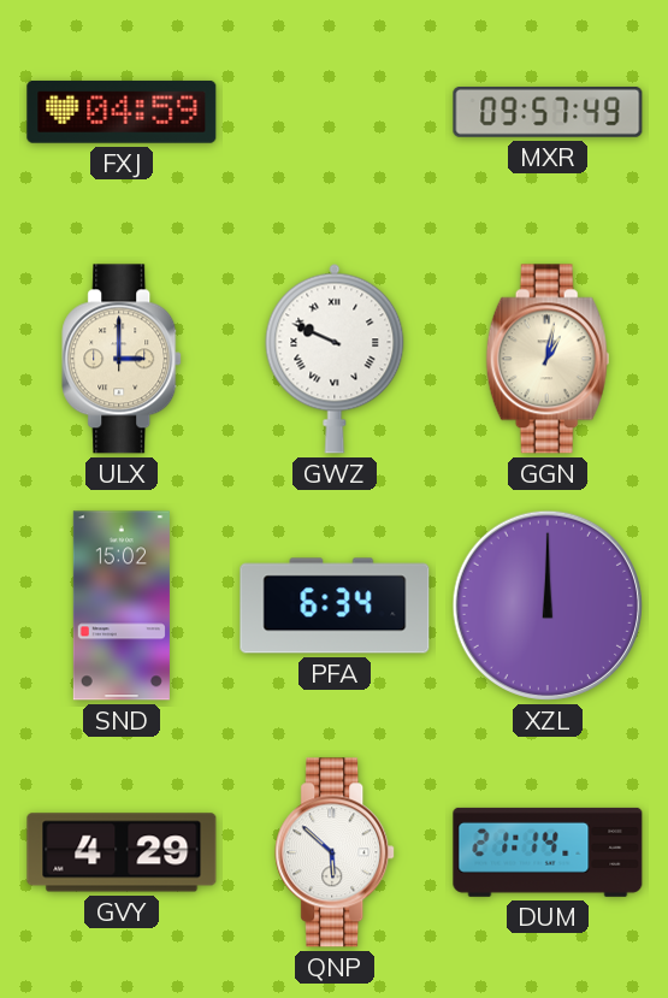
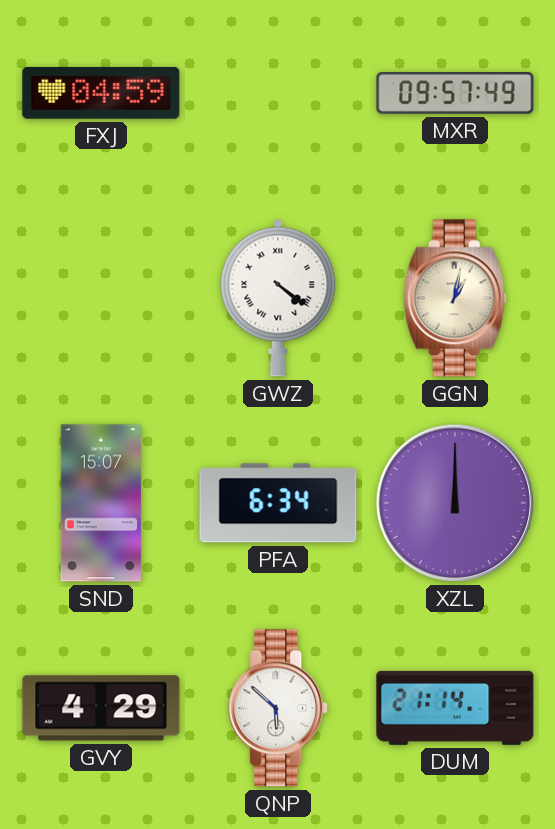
ULX: 3:00 -> none
GWZ: 9:49 -> 4:21
SND: 15:02 -> 15:07
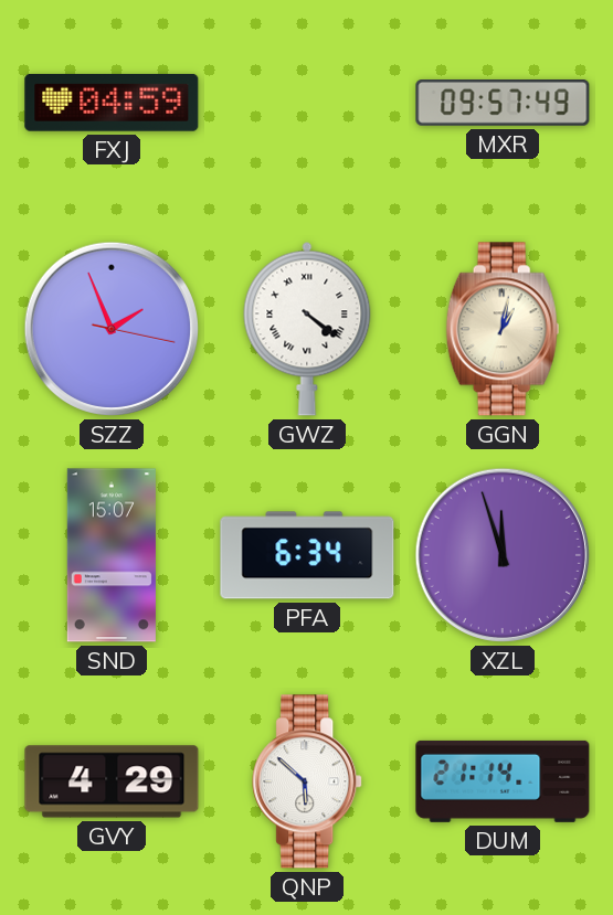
SZZ: none -> 1:56
XZL: 12:00 -> 11:57
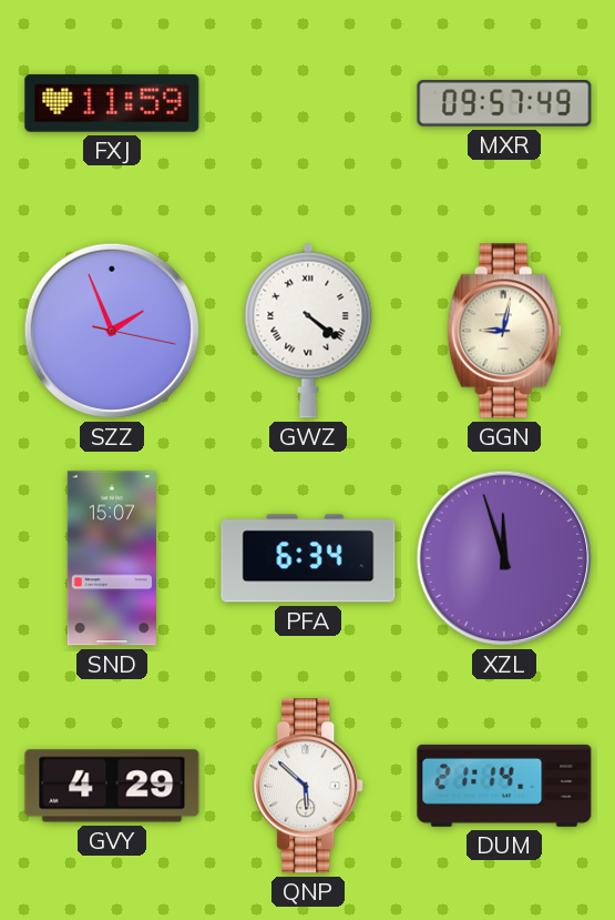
FXJ: 04:59 -> 11:59
GGN: 1:02 -> 9:02
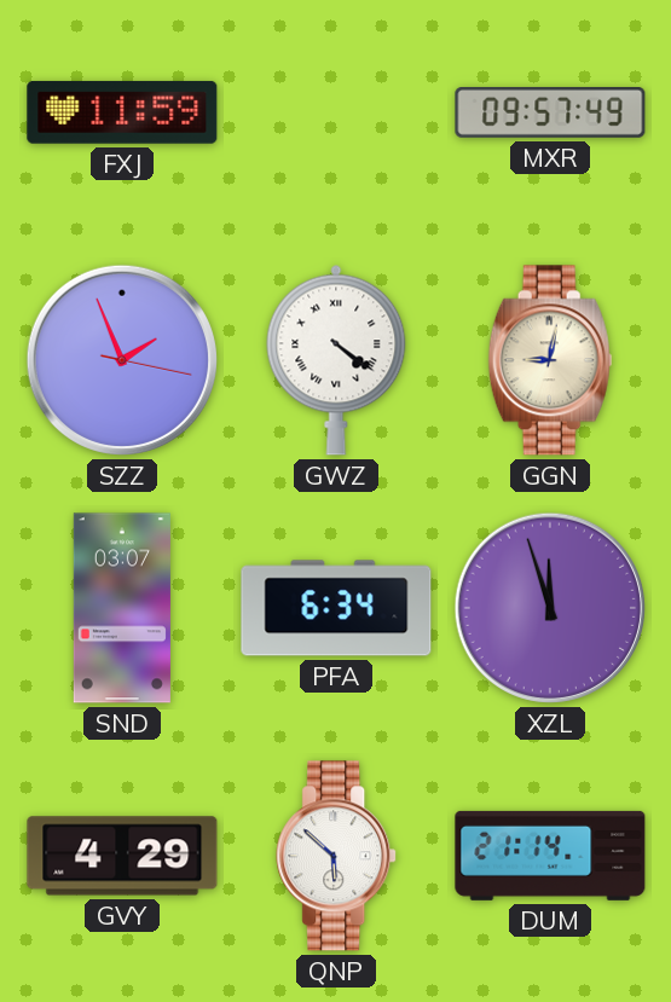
SND: 15:07 -> 03:07
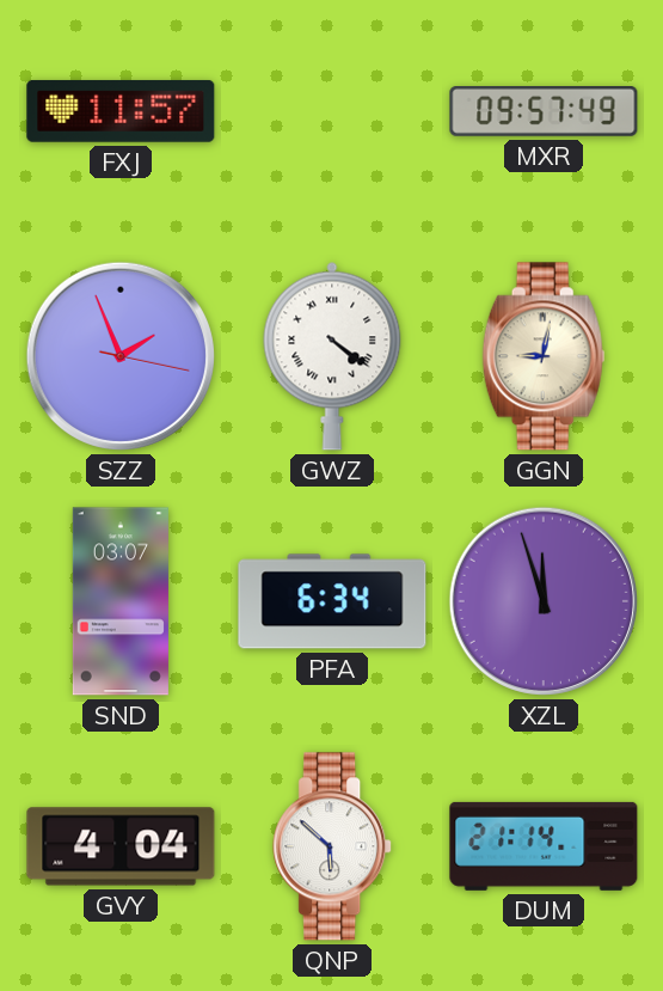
FXJ: 11:59 -> 11:57
GVY: 4:29 -> 4:04
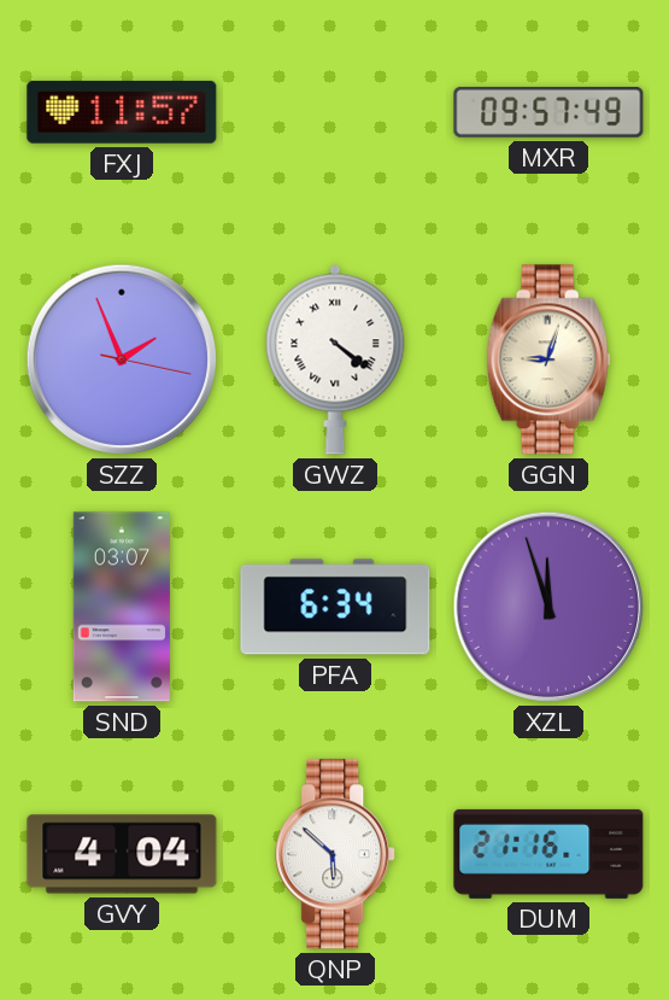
GGN: 9:02 -> 9:03
DUM: 21:14 -> 21:16
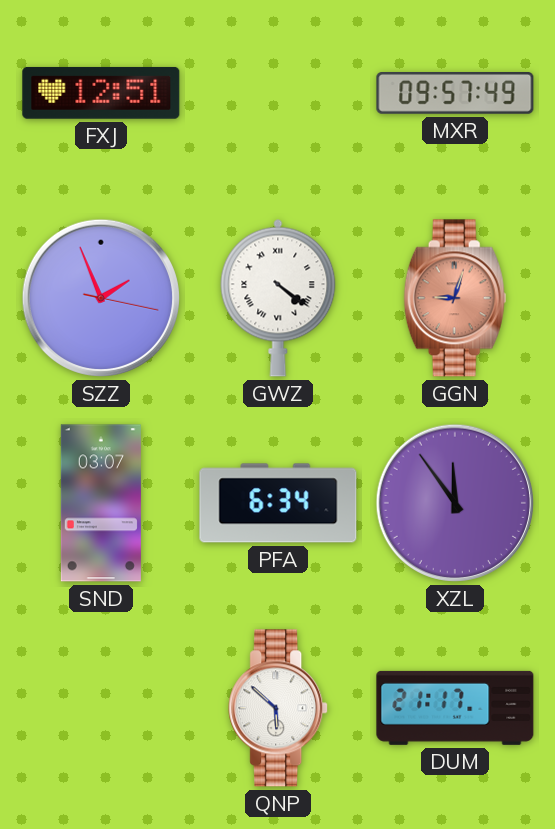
FXJ: 11:57 -> 12:51
GGN dial: cream -> salmon
XZL: 11:57 -> 11:54
GVY: 4:04 -> none
DUM: 21:16 -> 21:17
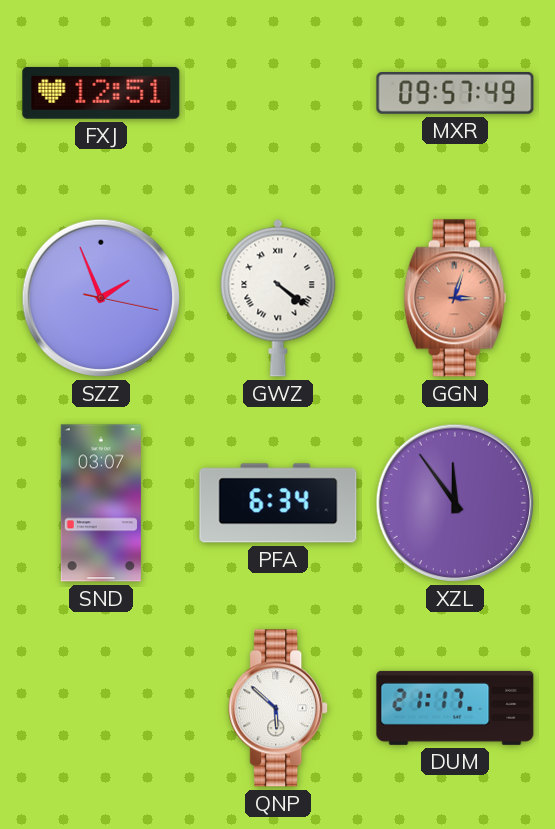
GGN: 9:03 -> 3:03
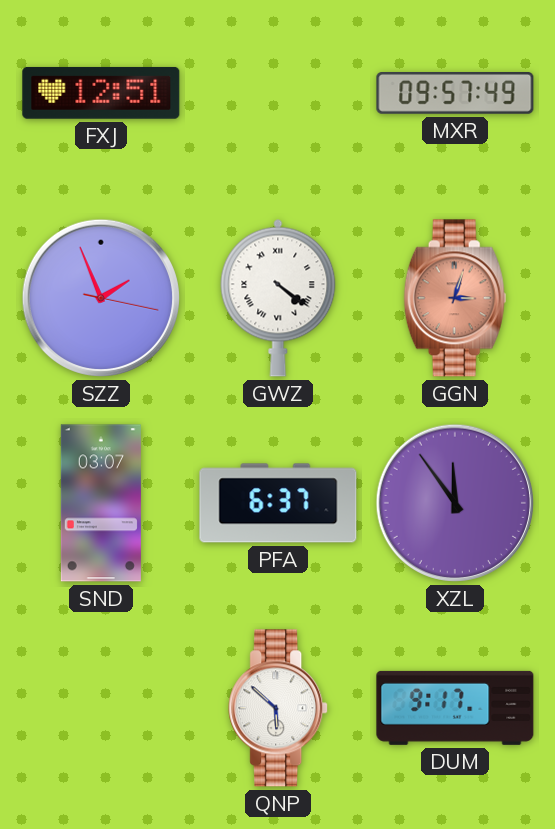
PFA: 6:34 -> 6:37
DUM: 21:17 -> 9:17
